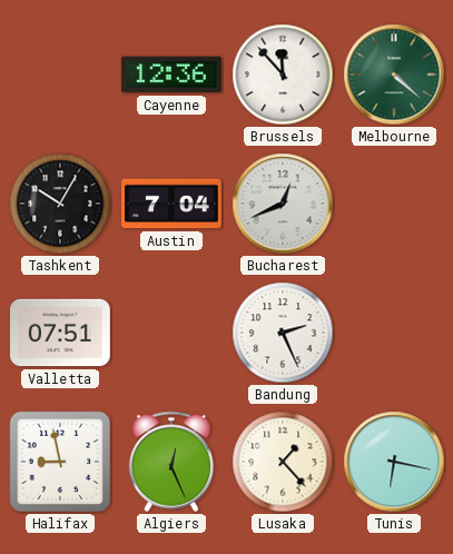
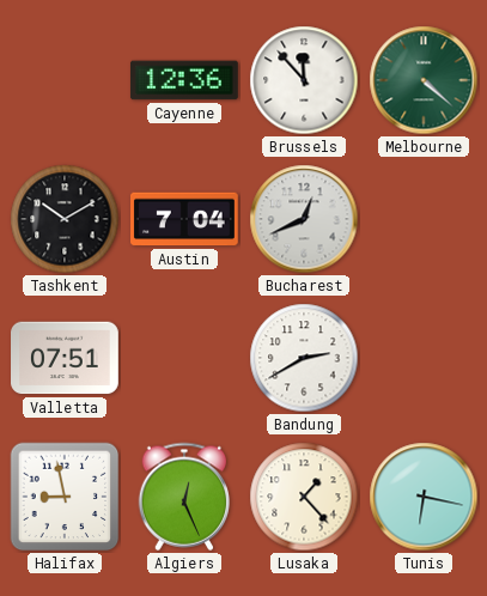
Tashkent: 10:05 -> 10:10
Bandung: 2:26 -> 2:40
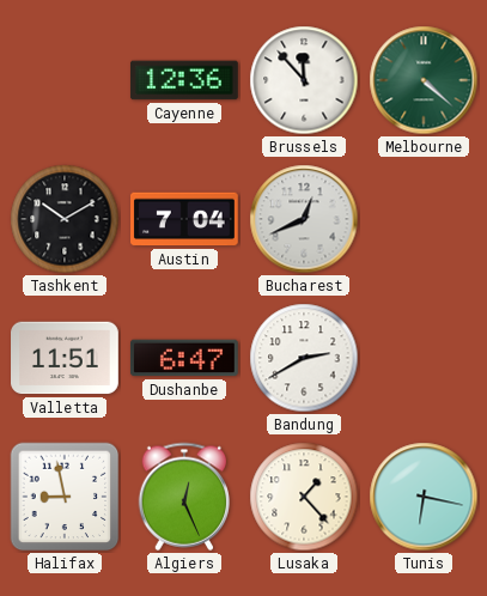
Valletta: 07:51 -> 11:51
Dushanbe: none -> 6:47
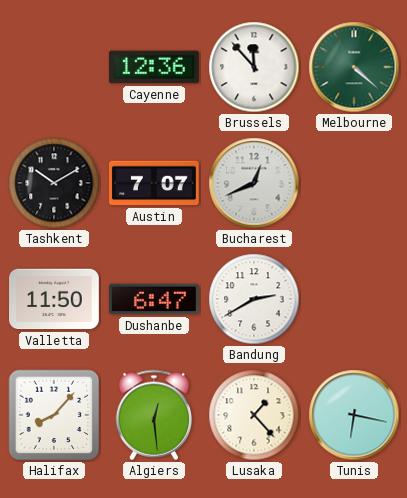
Austin: 7:04 -> 7:07
Valletta: 11:51 -> 11:50
Halifax: 8:58 -> 8:07
Algiers: 12:26 -> 12:29
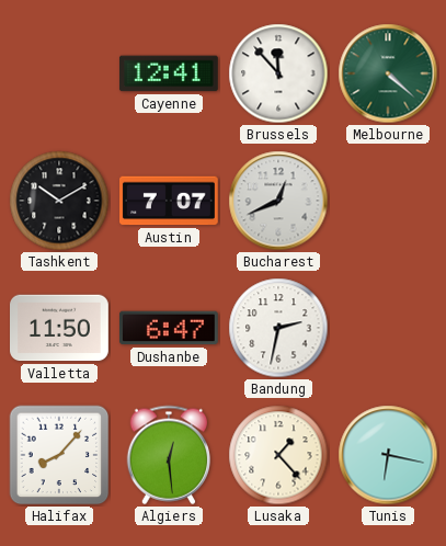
Cayenne: 12:36 -> 12:41
Bandung: 2:40 -> 2:32
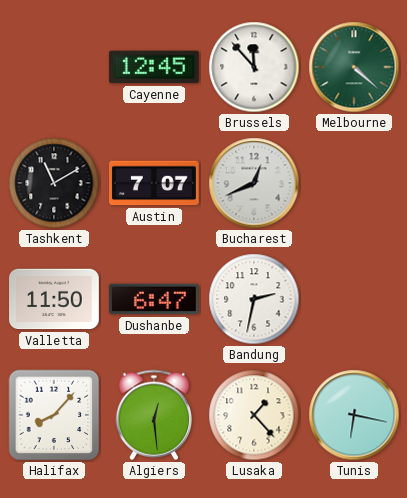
Cayenne: 12:41 -> 12:45
Tashkent: 10:10 -> 11:10
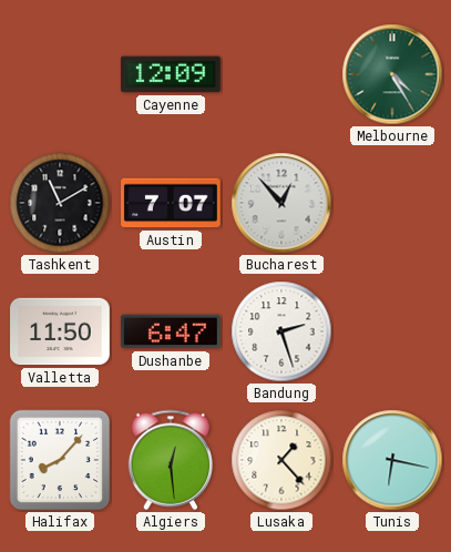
Cayenne: 12:45 -> 12:09
Brussels: 11:53 -> none
Melbourne: 4:22 -> 4:25
Bucharest: 12:41 -> 12:53
Bandung: 2:32 -> 2:27
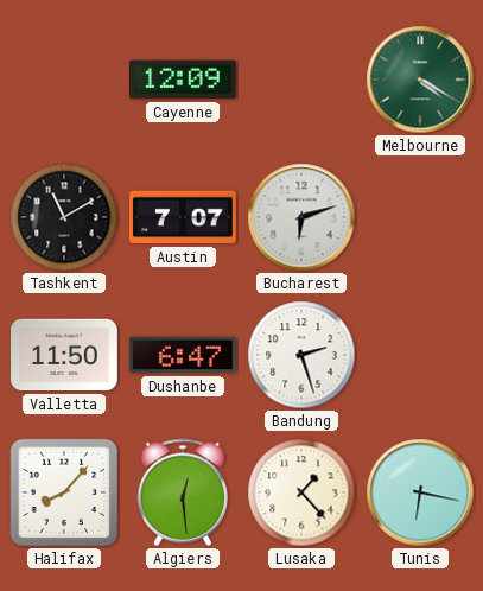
Melbourne: 4:25 -> 4:20
Bucharest: 12:53 -> 6:12
